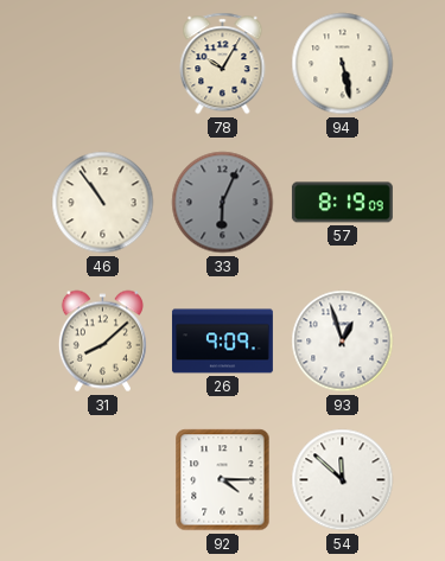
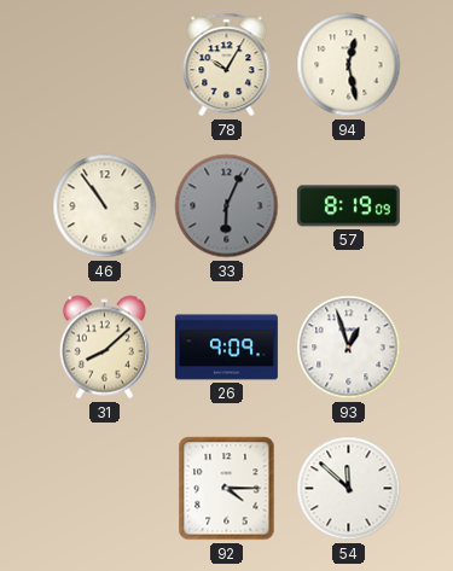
94: 5:28 -> 12:28
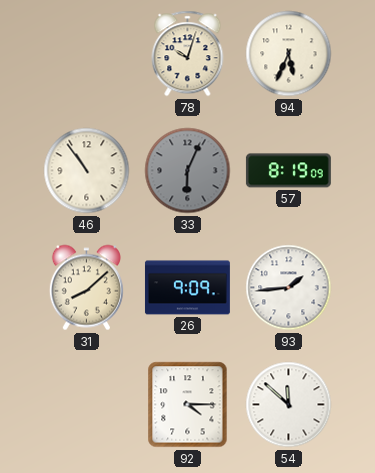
78: 10:05 -> 10:03
94: 12:28 -> 5:34
93: 12:57 -> 1:44
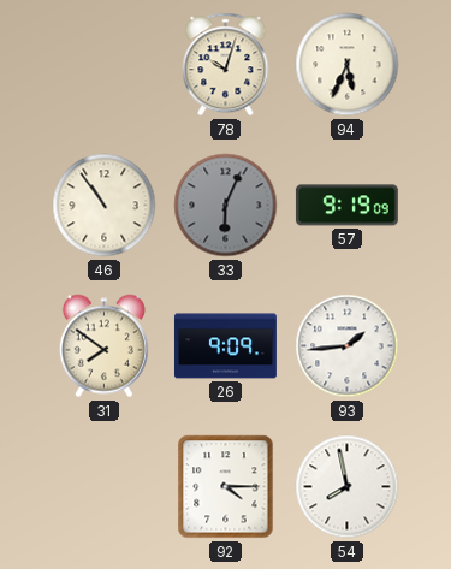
57: 8:19 -> 9:19
31: 8:08 -> 7:51
54: 11:52 -> 7:58
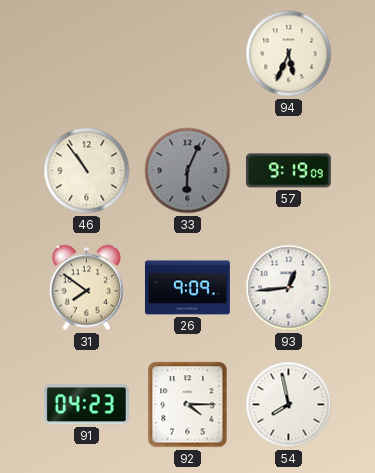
78: 10:03 -> none
93: 1:44 -> 12:44
91: none -> 04:23
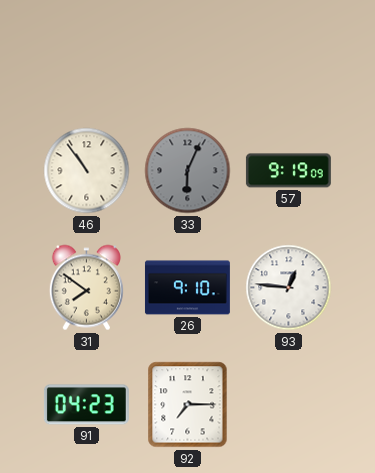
94: 5:34 -> none
26: 9:09 -> 9:10
93: 12:44 -> 12:46
92: 4:15 -> 7:15
54: 7:58 -> none
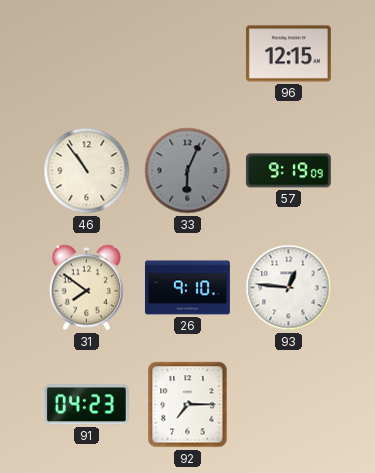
96: none -> 12:15
